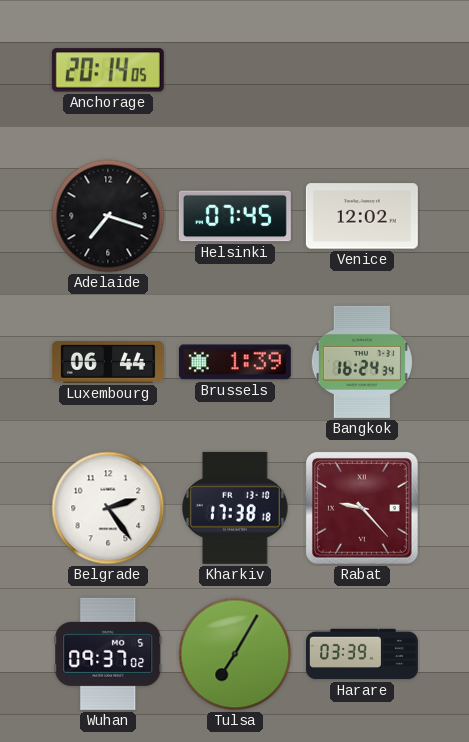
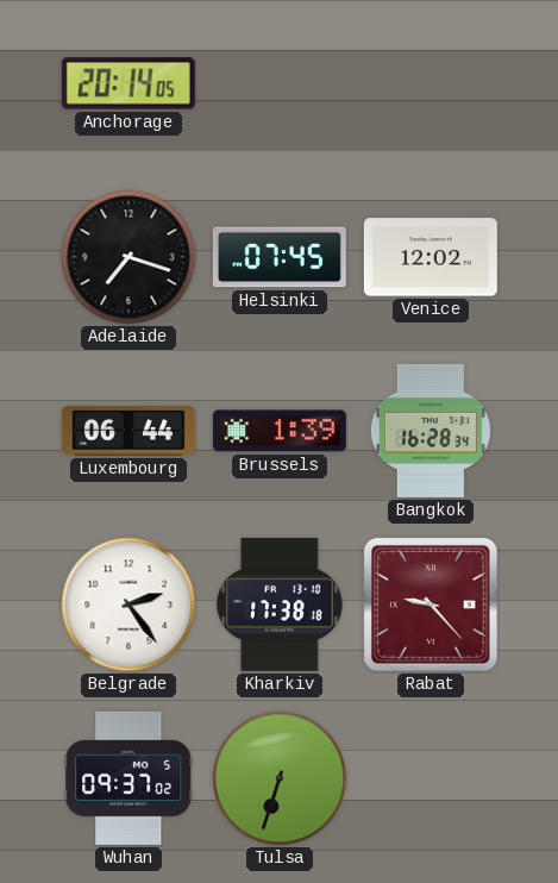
Bangkok: 16:24 -> 16:28
Tulsa: 7:05 -> 6:33
Harare: 03:39 -> none
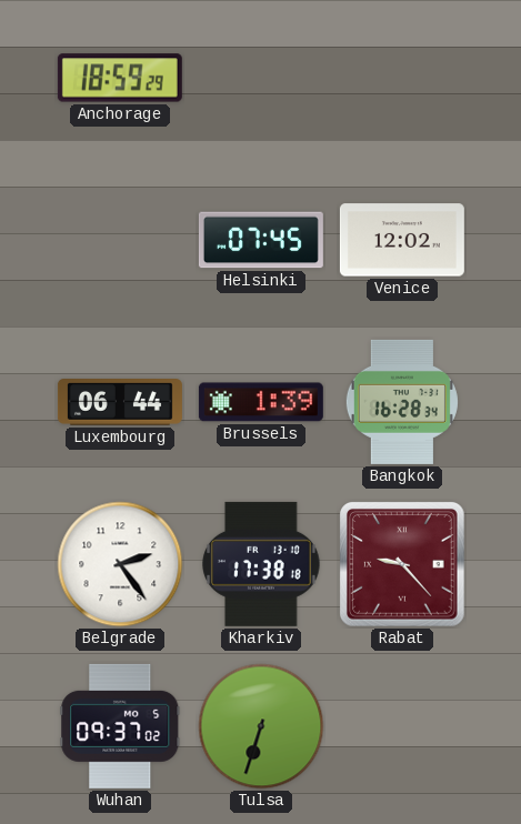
Anchorage: 20:14 -> 18:59
Adelaide: 7:18 -> none
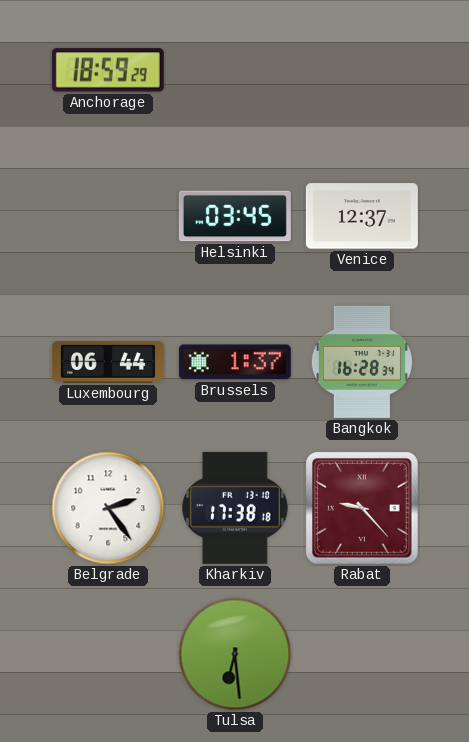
Helsinki: 07:45 -> 03:45
Venice: 12:02 -> 12:37
Brussels: 1:39 -> 1:37
Wuhan: 09:37 -> none
Tulsa: 6:33 -> 6:29
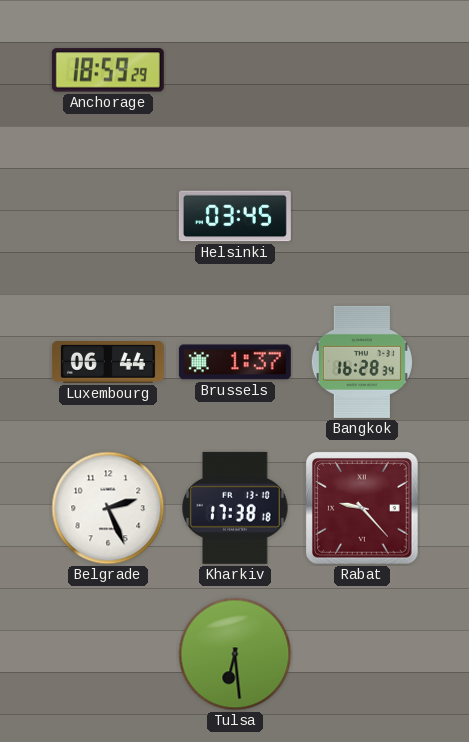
Venice: 12:37 -> none
Belgrade: 2:24 -> 2:26
